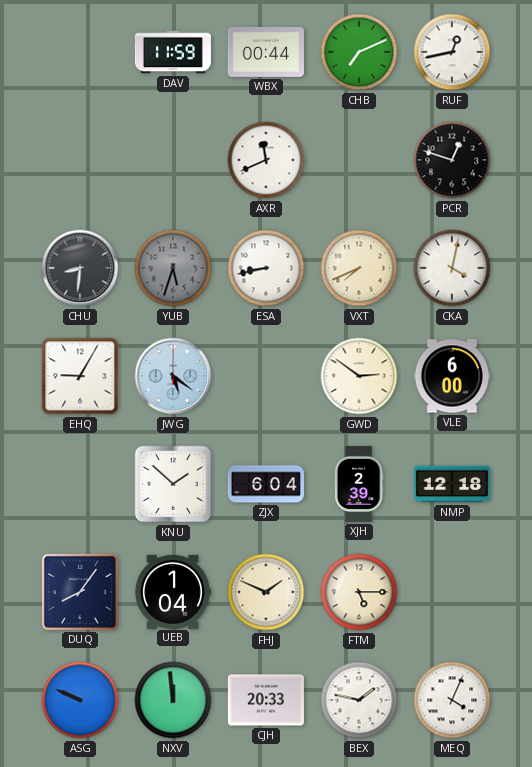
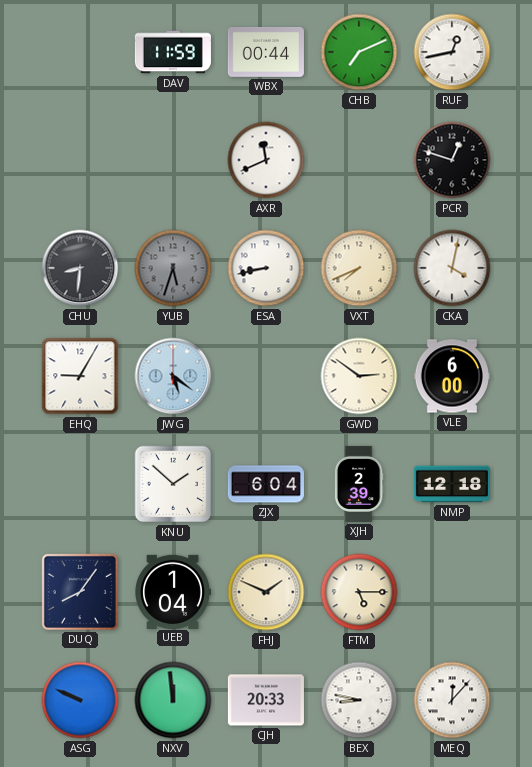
BEX: 1:47 -> 8:47
MEQ: 4:04 -> 12:07
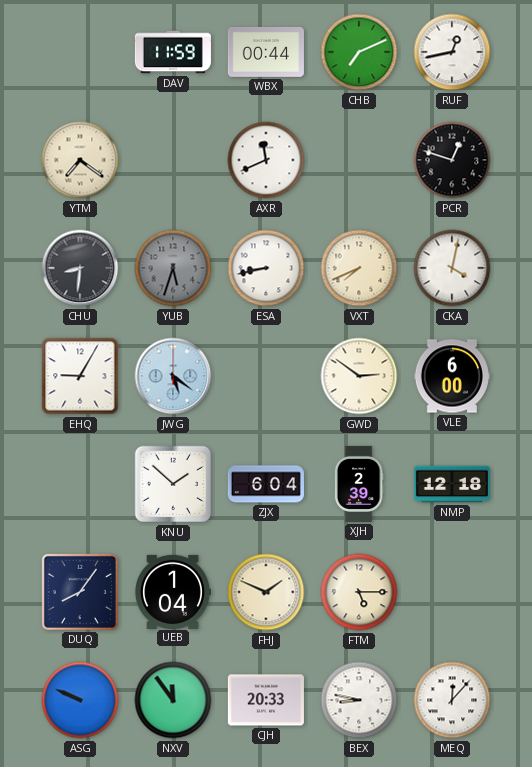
YTM: none -> 7:21
NXV: 11:59 -> 11:54
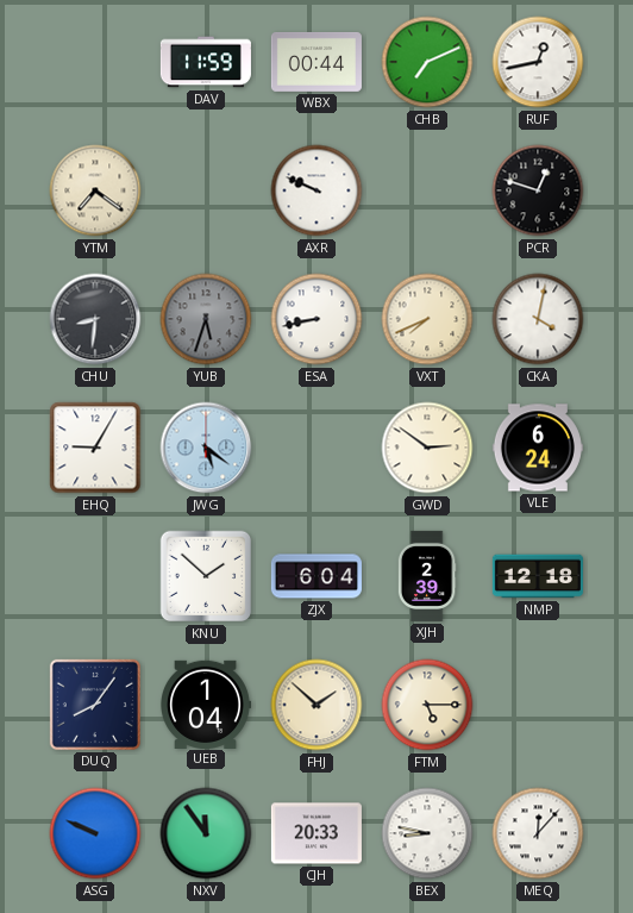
AXR: 11:41 -> 9:49
VLE: 6:00 -> 6:24
FHJ: 1:49 -> 1:52
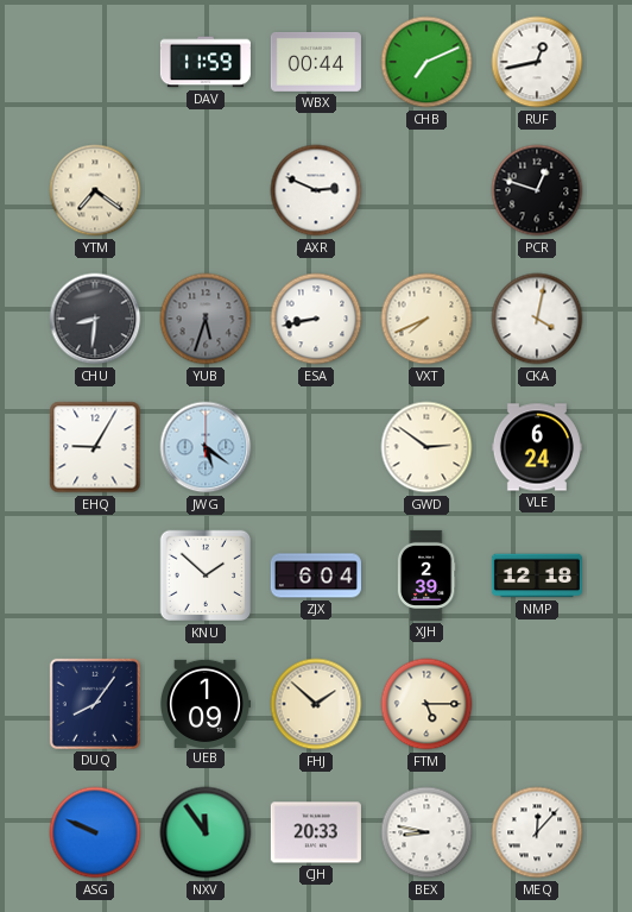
AXR: 9:49 -> 2:49
UEB: 1:04 -> 1:09
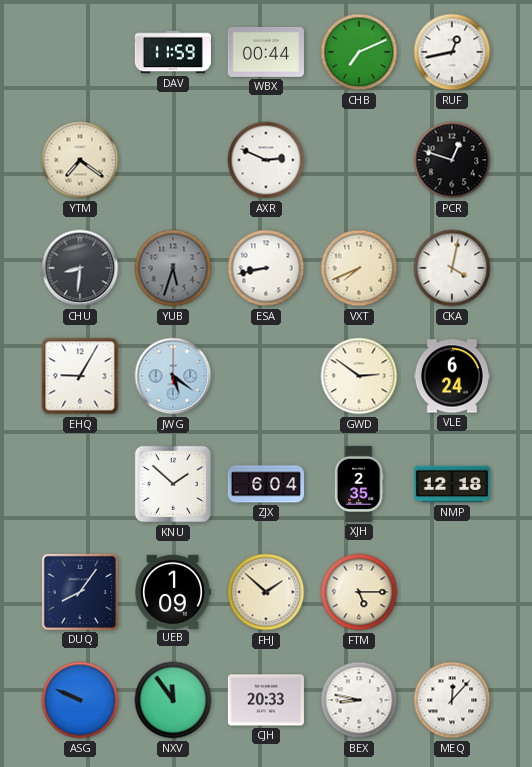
XJH: 2:39 -> 2:35
